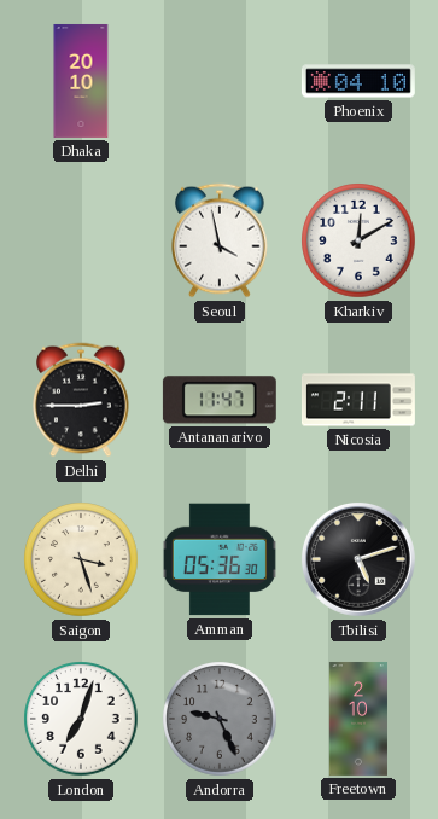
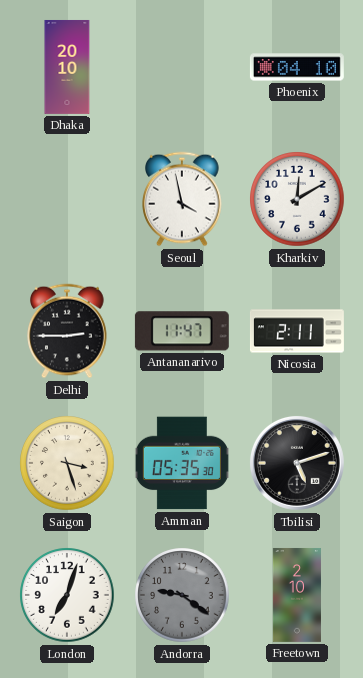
Amman: 05:36 -> 05:35
Andorra: 9:26 -> 9:21
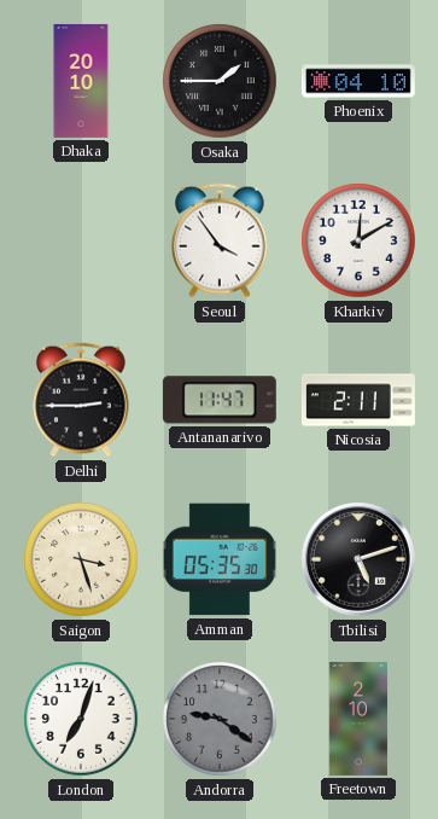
Osaka: none -> 1:45
Seoul: 3:58 -> 3:54
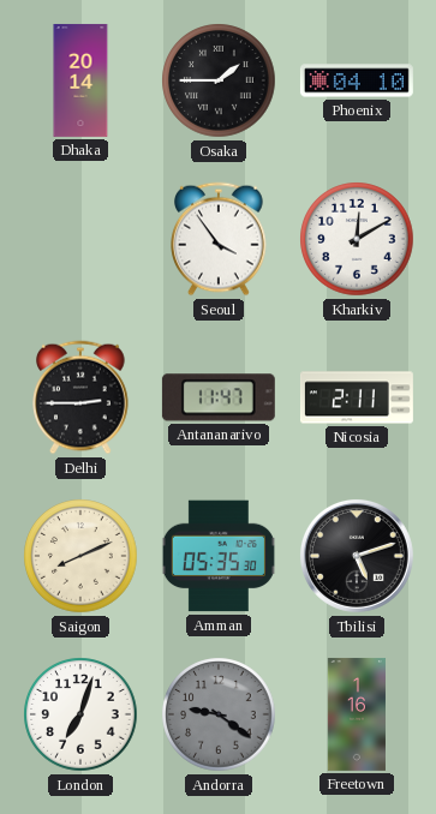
Dhaka: 20:10 -> 20:14
Saigon: 3:27 -> 8:11
Freetown: 2:10 -> 1:16
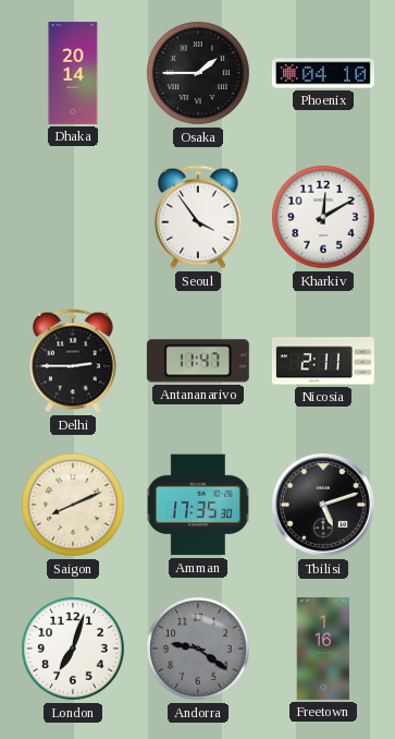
Amman: 05:35 -> 17:35
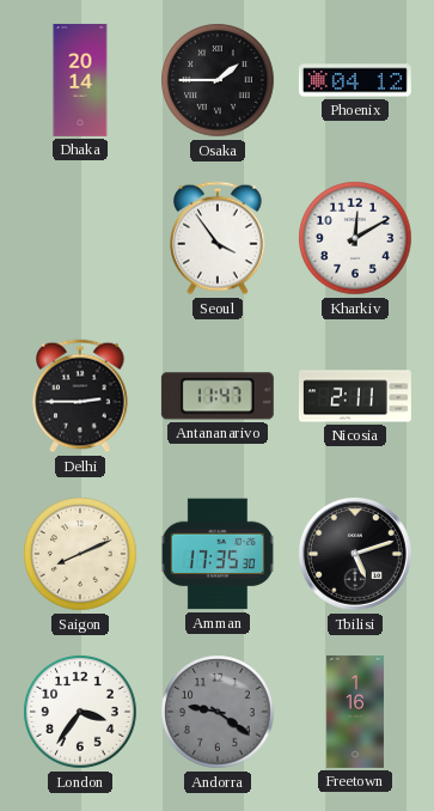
Phoenix: 04:10 -> 04:12
London: 7:03 -> 3:36
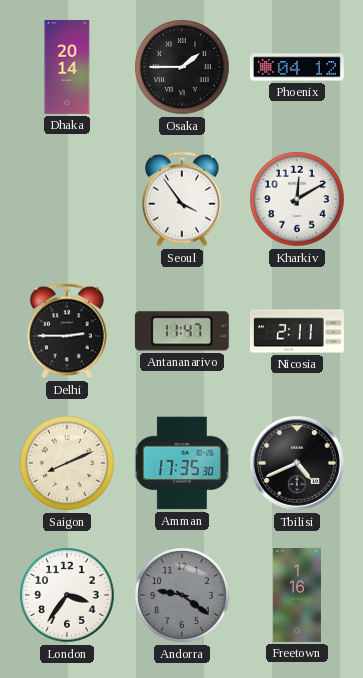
Tbilisi: 5:12 -> 4:41
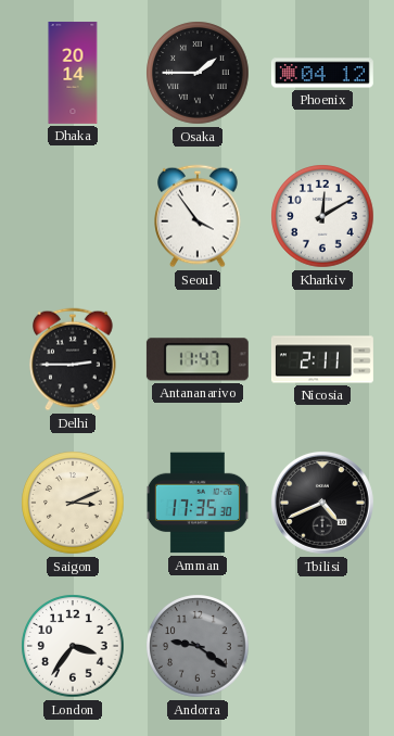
Saigon: 8:11 -> 3:11
Freetown: 1:16 -> none
